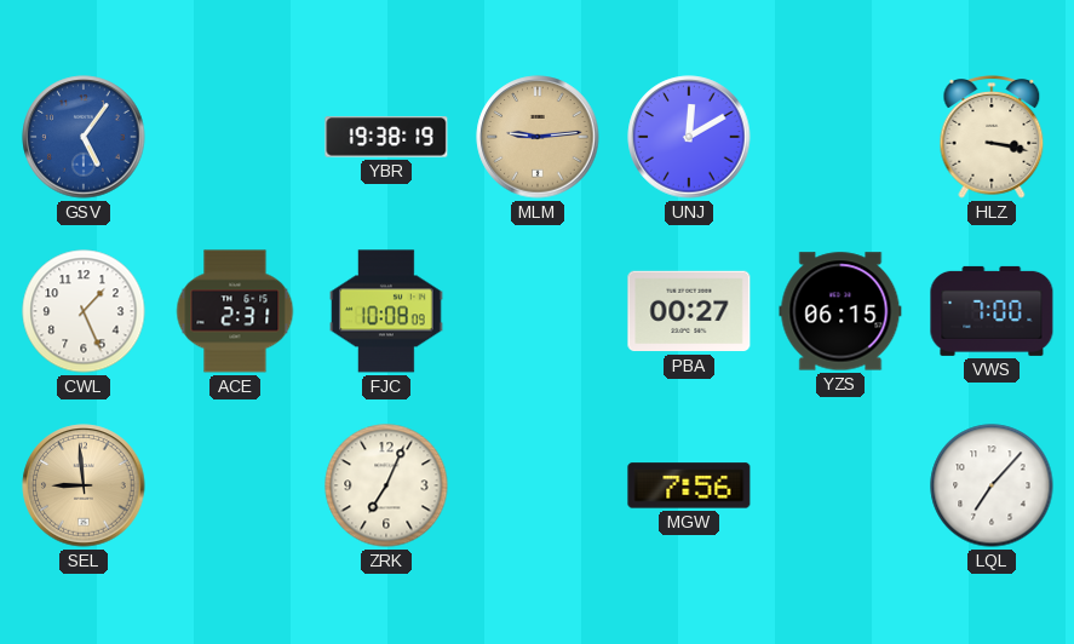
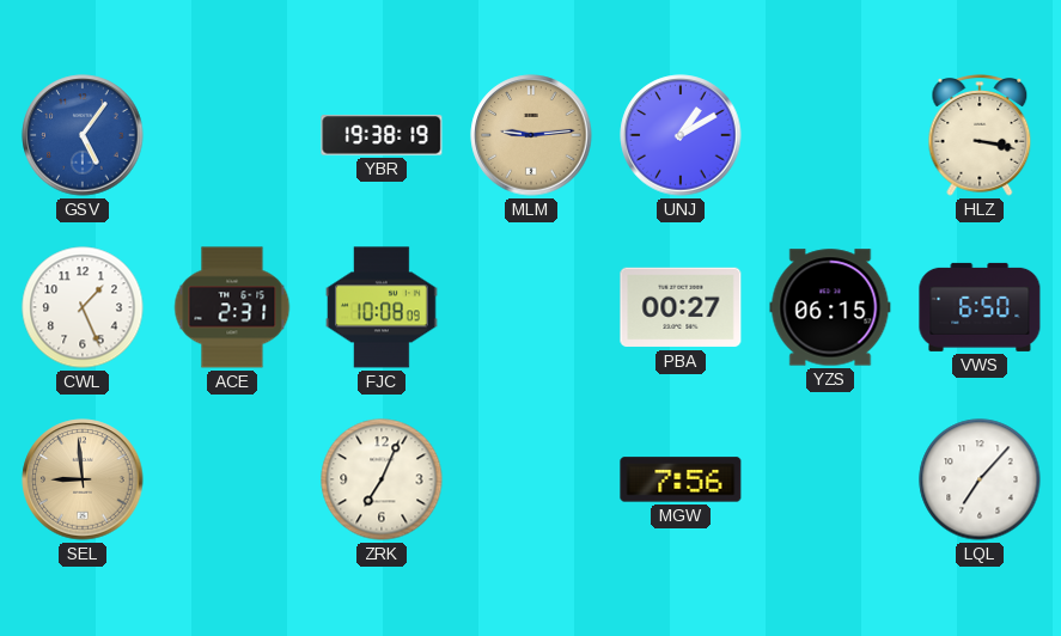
UNJ: 12:10 -> 1:10
VWS: 7:00 -> 6:50
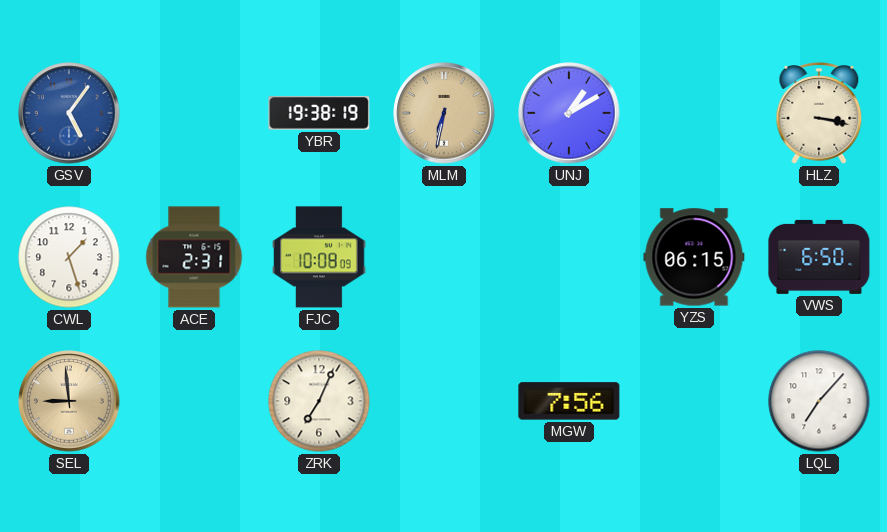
MLM: 9:14 -> 6:32
CWL: 1:26 -> 1:27
PBA: 00:27 -> none
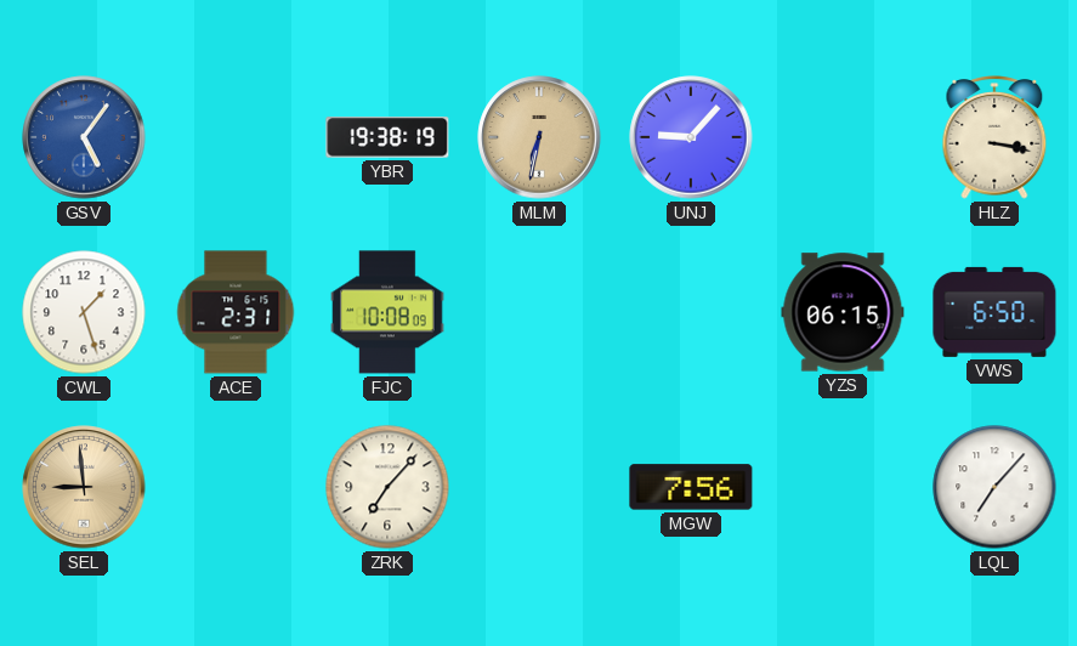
UNJ: 1:10 -> 9:07
ZRK: 7:04 -> 7:07
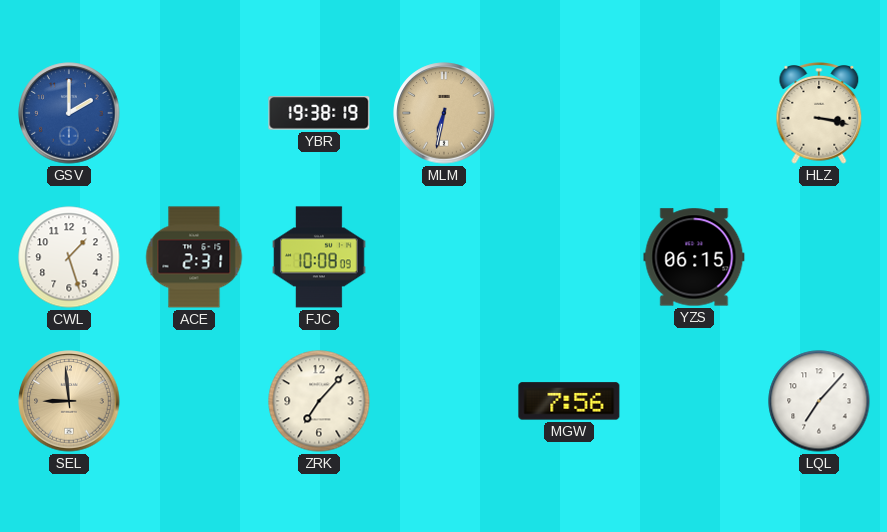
GSV: 5:06 -> 2:00
UNJ: 9:07 -> none
VWS: 6:50 -> none
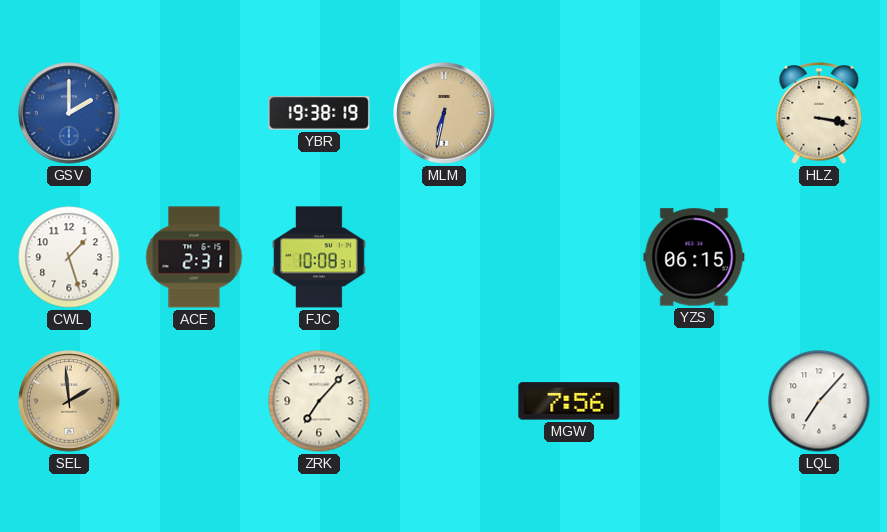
FJC: 10:08:09 -> 10:08:31
SEL: 8:59 -> 1:59
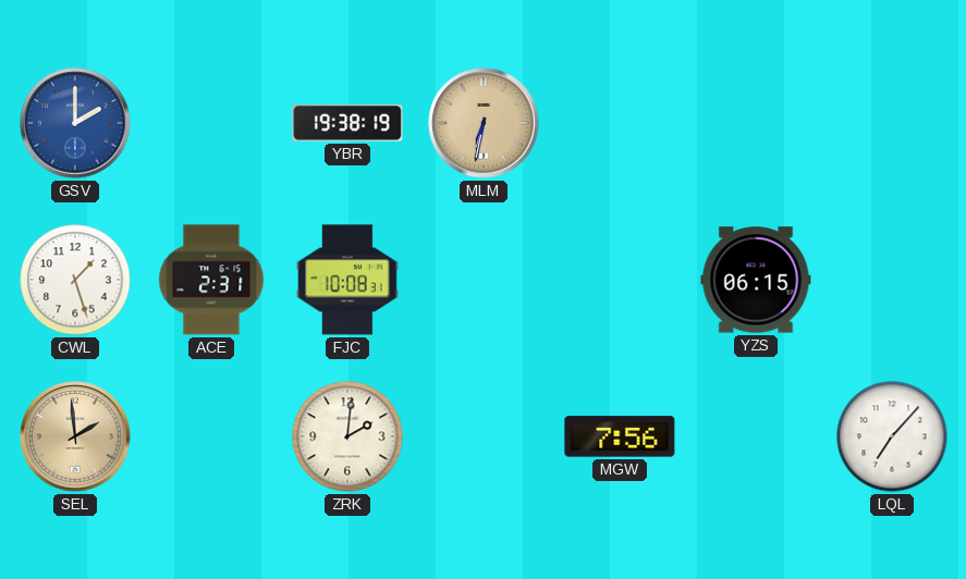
HLZ: 3:17 -> none
ZRK: 7:07 -> 2:01
